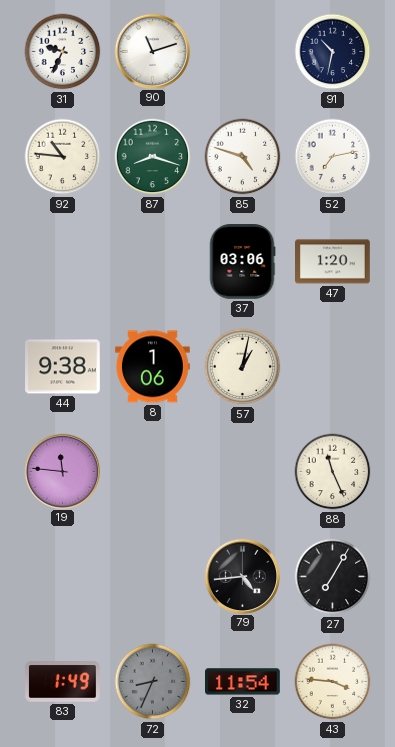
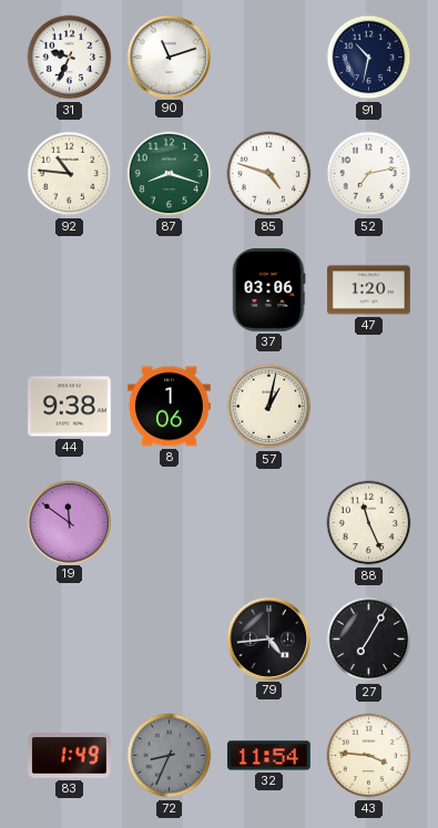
19: 11:46 -> 11:51
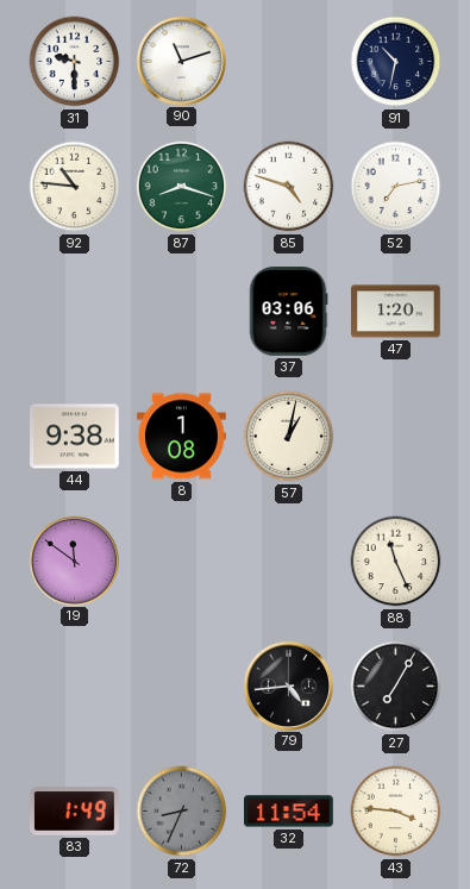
31: 9:34 -> 9:30
8: 1:06 -> 1:08
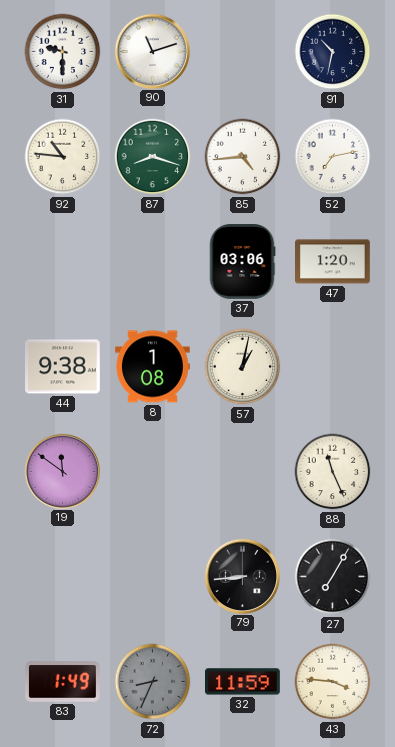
85: 4:48 -> 4:44
79: 4:44 -> 8:44
32: 11:54 -> 11:59
